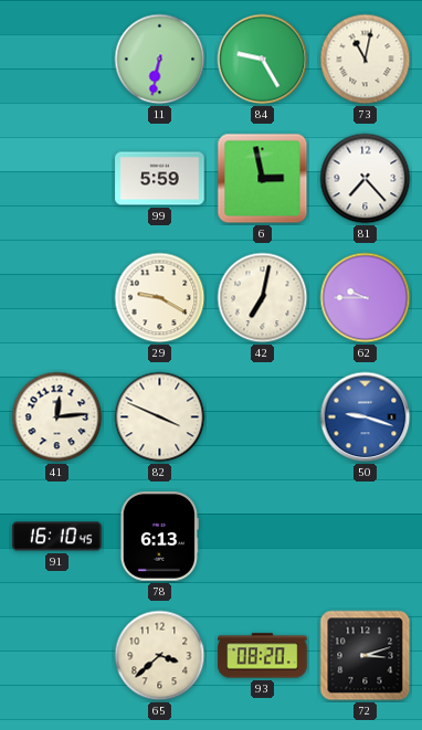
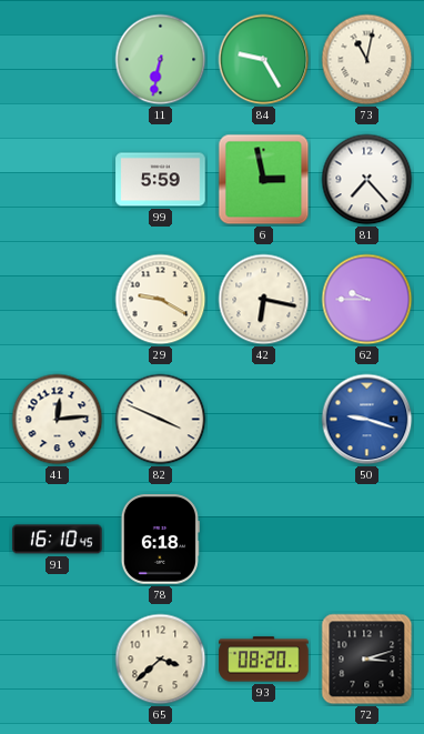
42: 7:02 -> 6:17
78: 6:13 -> 6:18
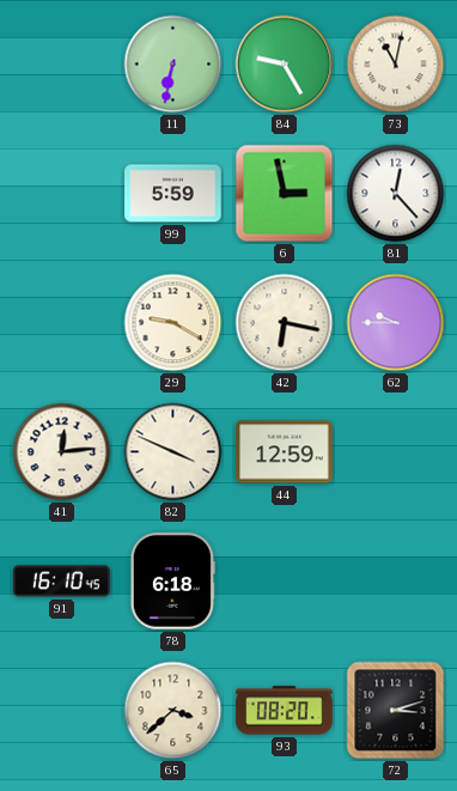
81: 7:23 -> 12:23
44: none -> 12:59
50: 9:18 -> none
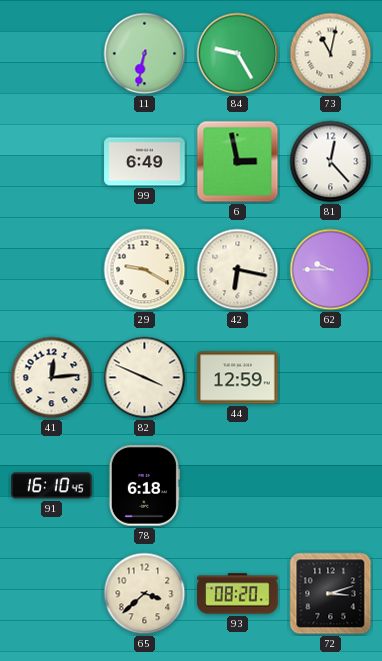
99: 5:59 -> 6:49
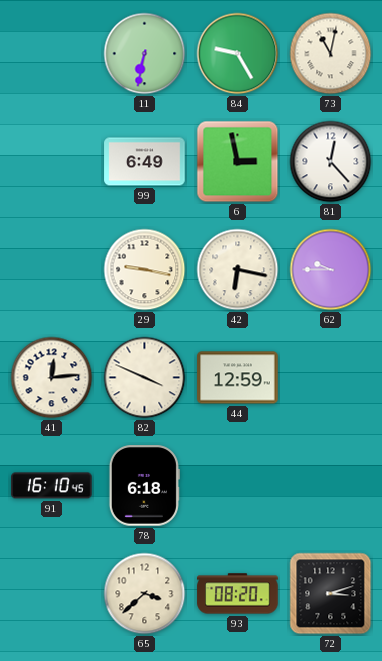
29: 9:20 -> 9:17
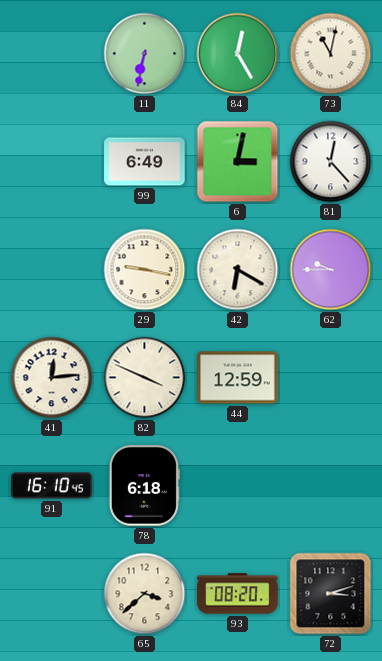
84: 9:25 -> 12:25
6: 2:58 -> 3:02
42: 6:17 -> 6:20
